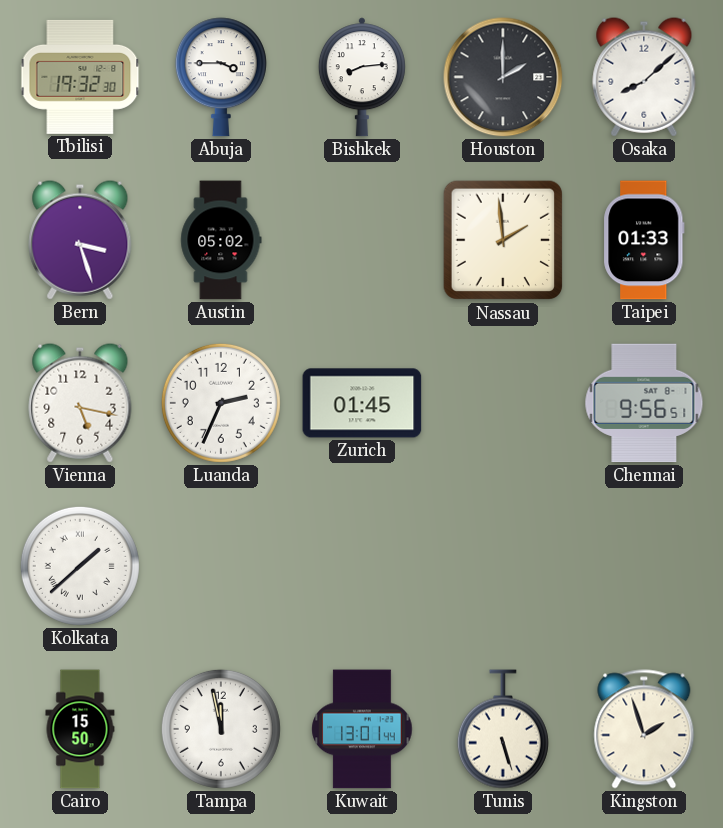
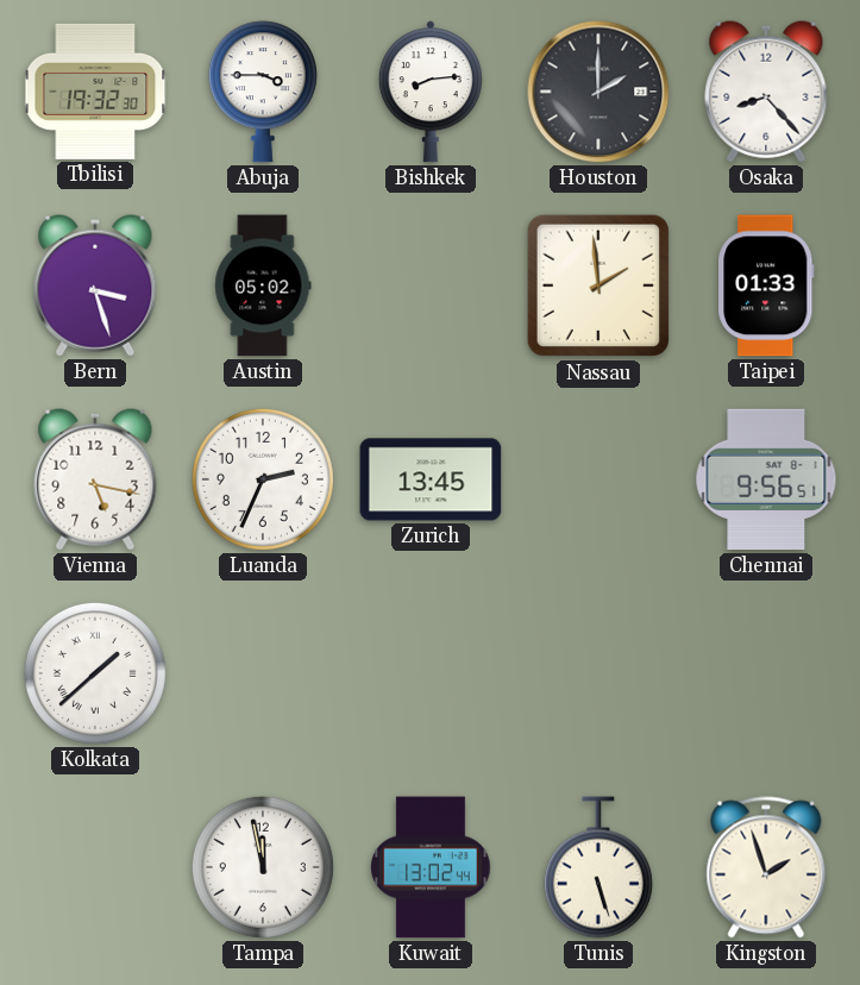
Osaka: 8:08 -> 8:23
Zurich: 01:45 -> 13:45
Cairo: 15:50 -> none
Kuwait: 13:01 -> 13:02
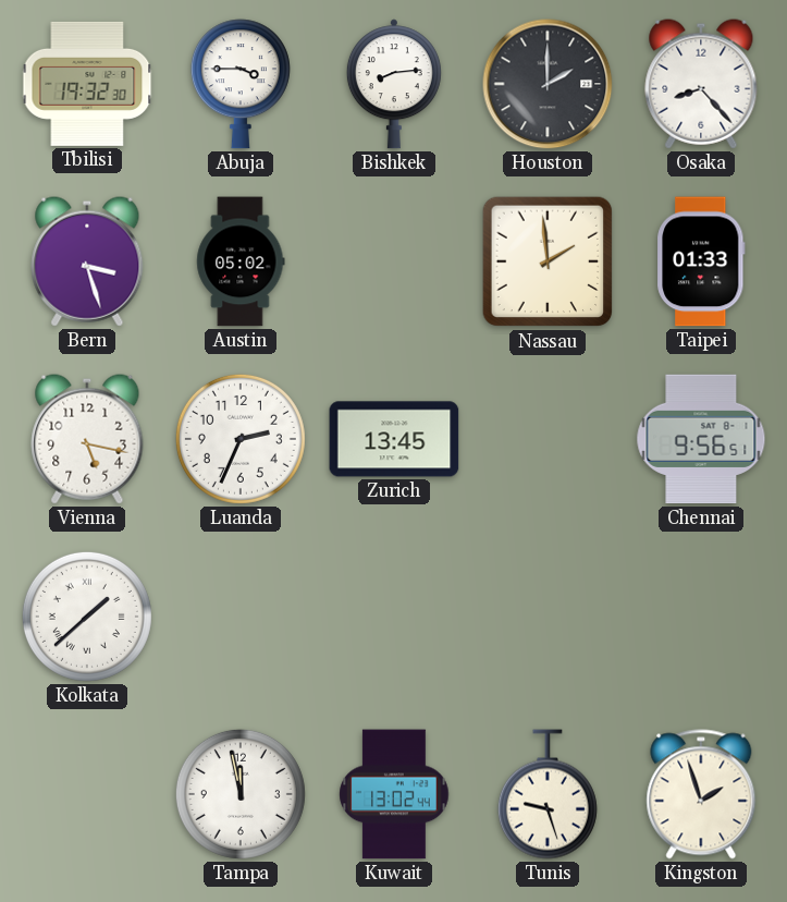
Tunis: 5:27 -> 9:27
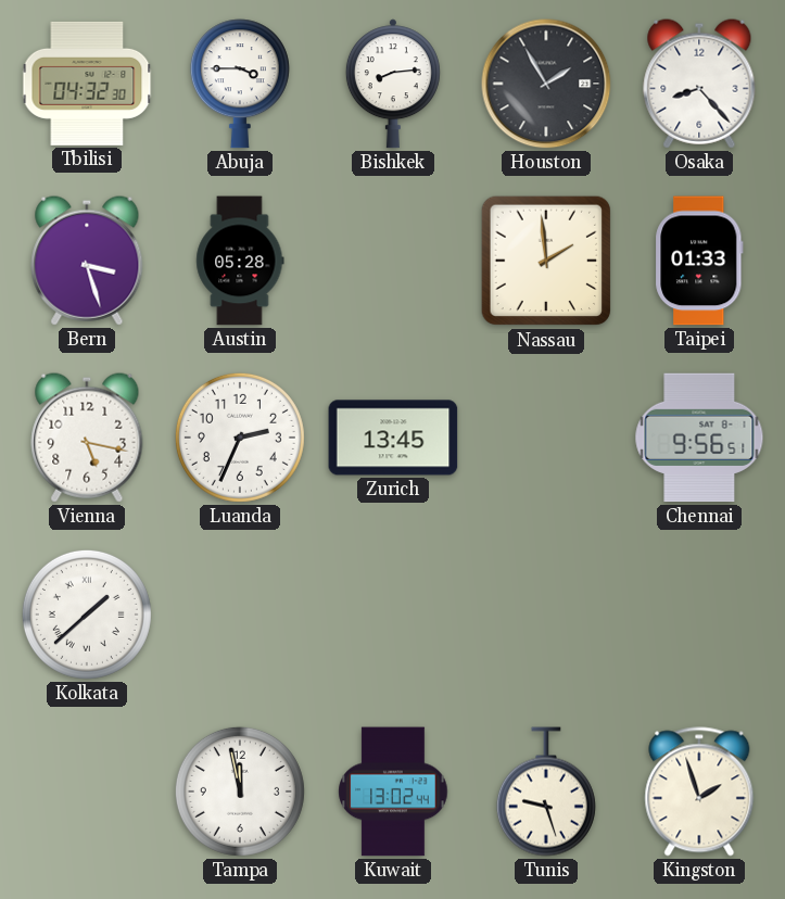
Tbilisi: 19:32 -> 04:32
Houston: 2:00 -> 1:55
Austin: 05:02 -> 05:28
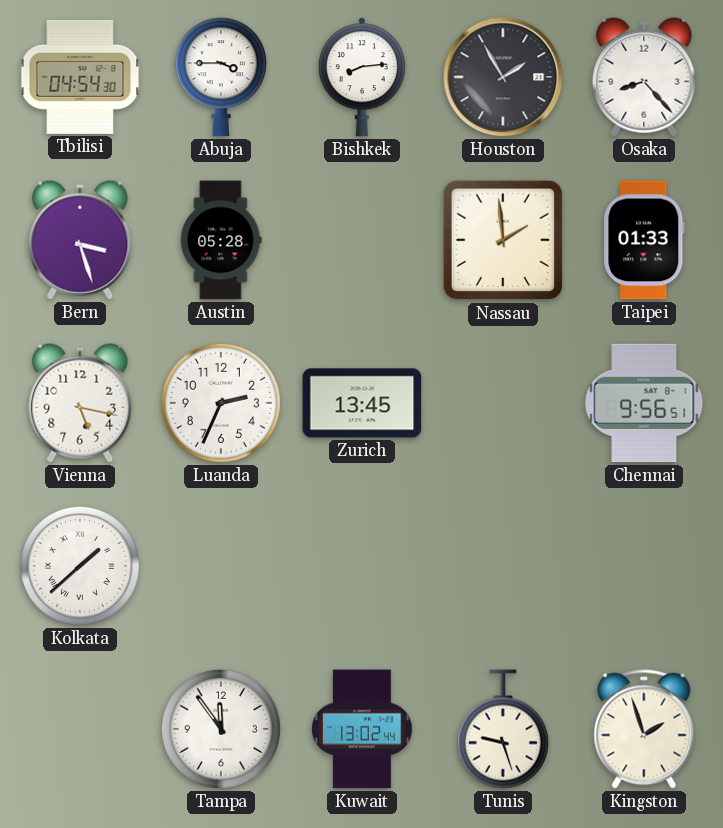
Tbilisi: 04:32 -> 04:54
Tampa: 11:58 -> 11:54
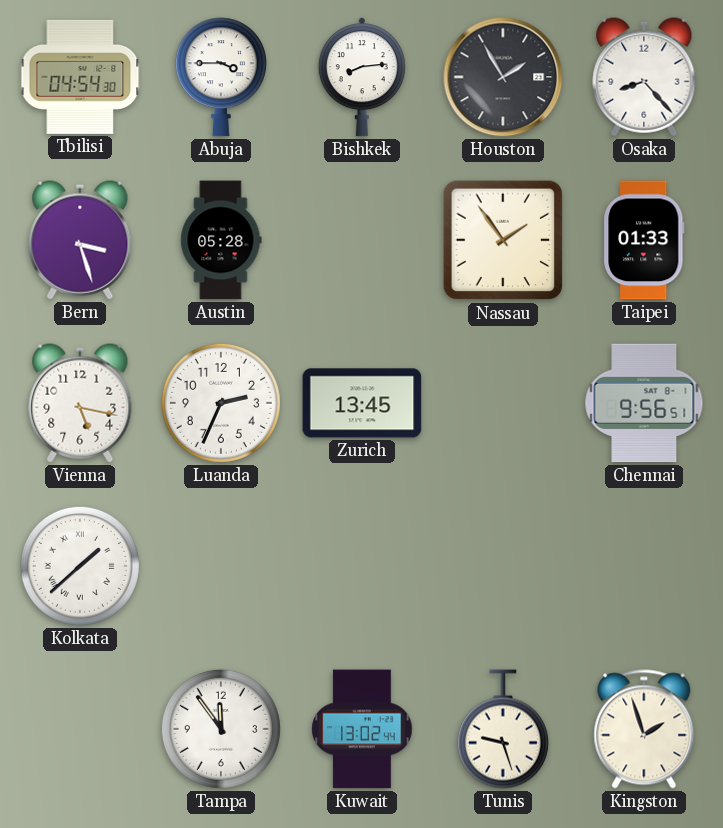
Nassau: 1:59 -> 1:54
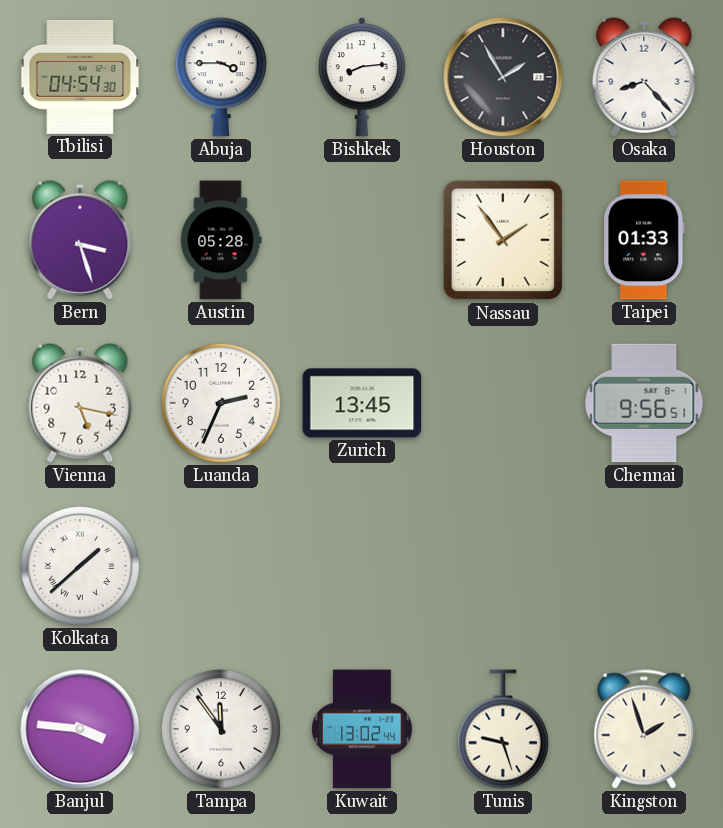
Banjul: none -> 3:46
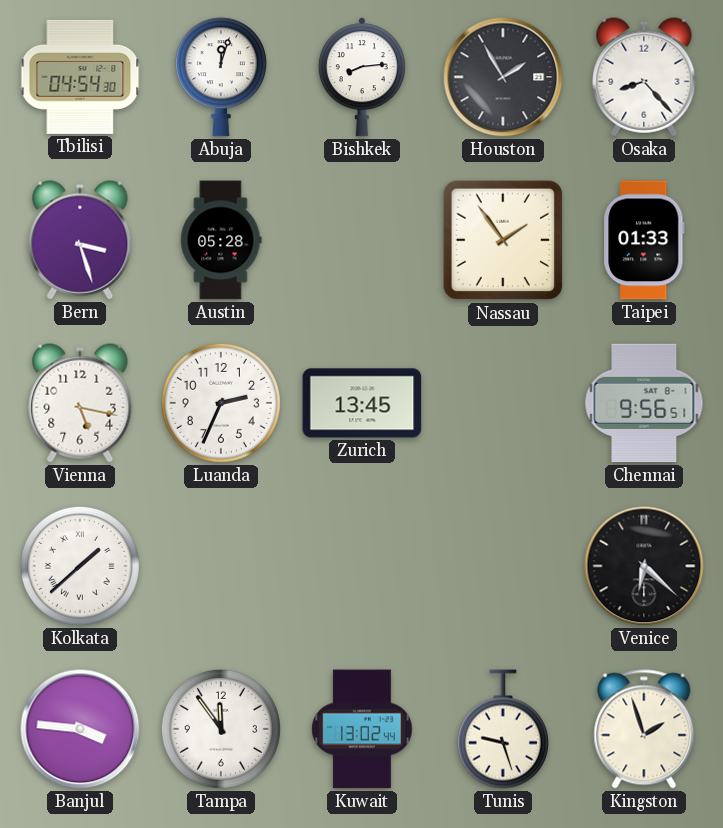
Abuja: 3:45 -> 12:03
Venice: none -> 6:22
